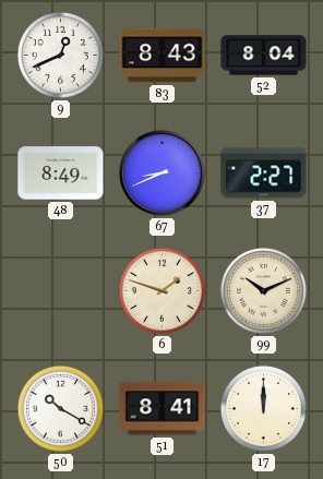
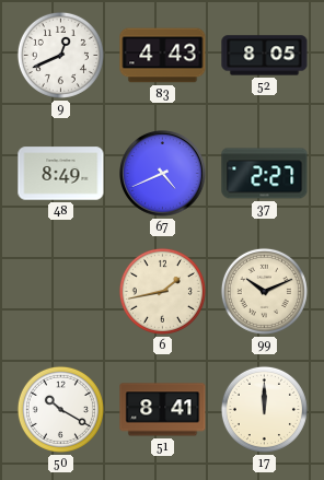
83: 8:43 -> 4:43
52: 8:04 -> 8:05
67: 8:41 -> 4:41
6: 1:48 -> 1:43
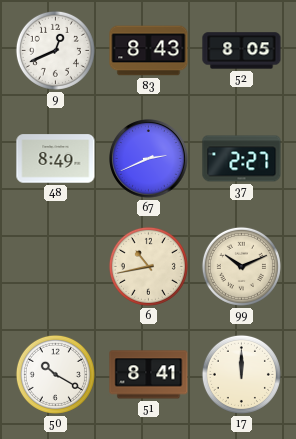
83: 4:43 -> 8:43
67: 4:41 -> 2:41
6: 1:43 -> 10:43
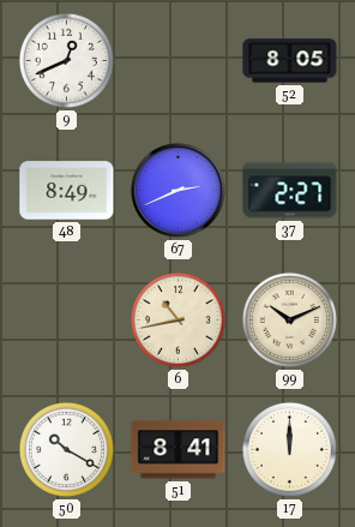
83: 8:43 -> none
